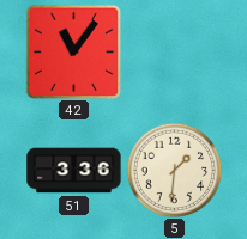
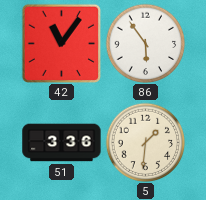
86: none -> 5:54
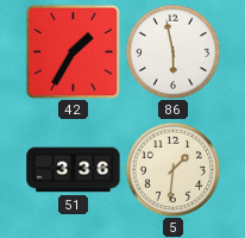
42: 11:06 -> 1:35
86: 5:54 -> 5:58
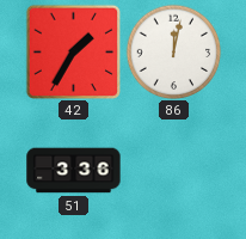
86: 5:58 -> 12:02
5: 1:31 -> none
